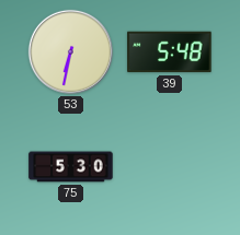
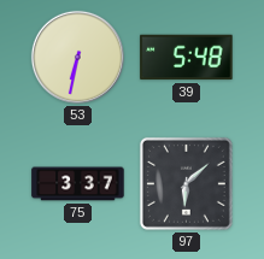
75: 5:30 -> 3:37
97: none -> 6:08
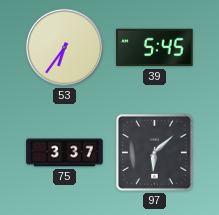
53: 6:32 -> 6:36
39: 5:48 -> 5:45
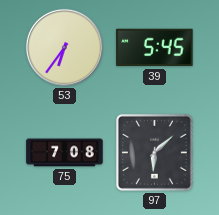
75: 3:37 -> 7:08
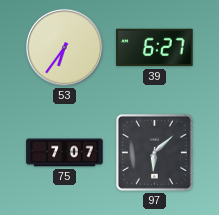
39: 5:45 -> 6:27
75: 7:08 -> 7:07
